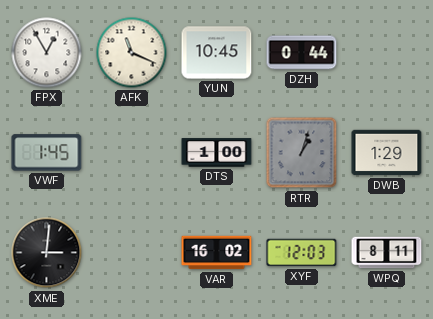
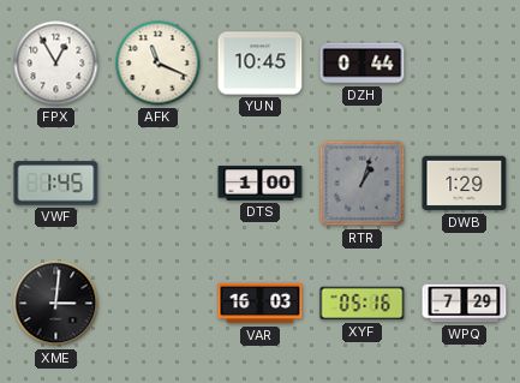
VAR: 16:02 -> 16:03
XYF: 12:03 -> 05:16
WPQ: 8:11 -> 7:29
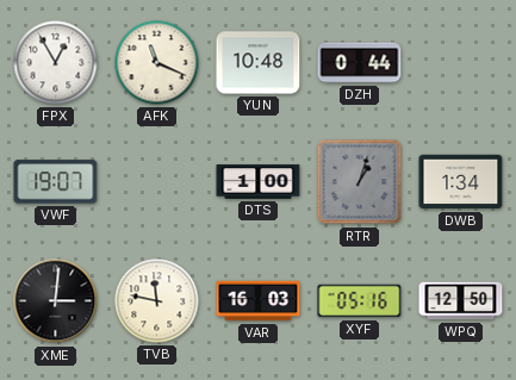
YUN: 10:45 -> 10:48
VWF: 1:45 -> 19:07
DWB: 1:29 -> 1:34
TVB: none -> 11:47
WPQ: 7:29 -> 12:50
